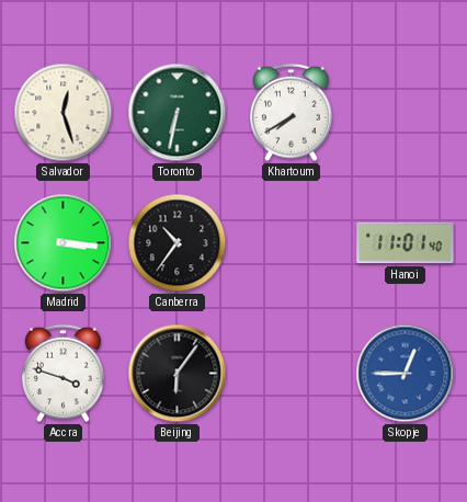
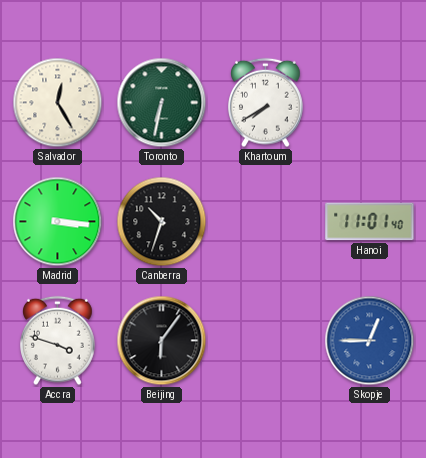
Salvador: 12:27 -> 12:25
Canberra: 10:36 -> 10:33
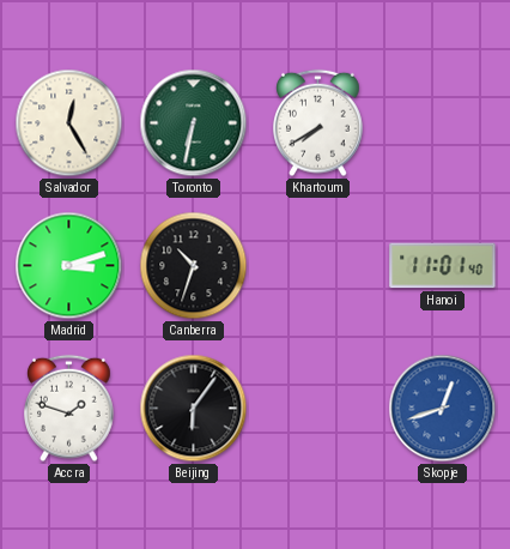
Madrid: 3:16 -> 3:12
Accra: 3:48 -> 1:48
Skopje: 12:45 -> 12:42
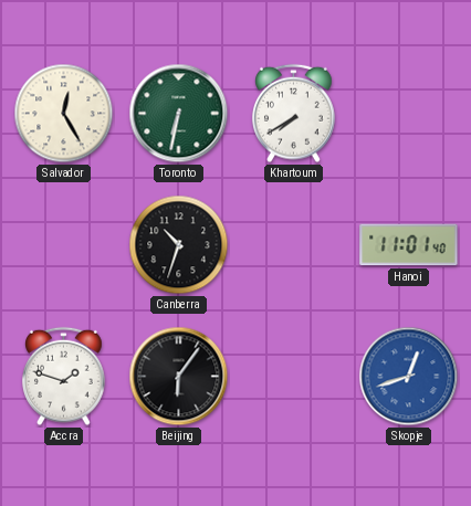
Madrid: 3:12 -> none
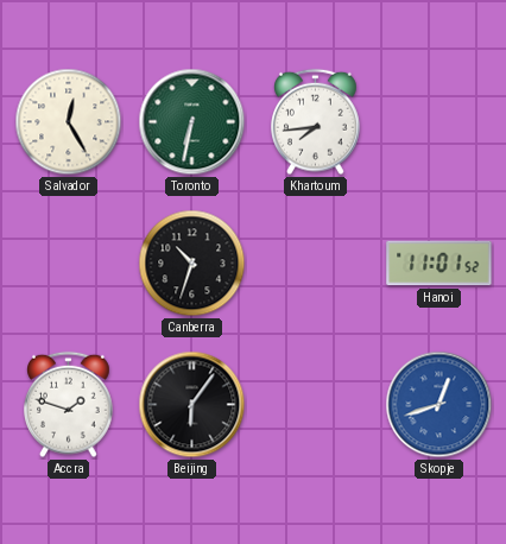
Khartoum: 7:40 -> 7:44
Hanoi: 11:01:40 -> 11:01:52
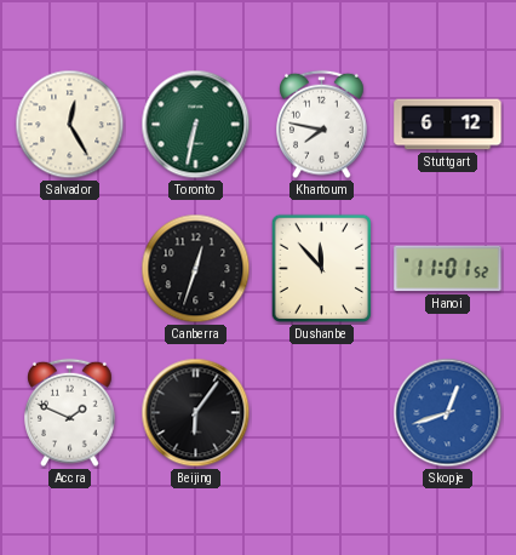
Khartoum: 7:44 -> 7:47
Stuttgart: none -> 6:12
Canberra: 10:33 -> 12:33
Dushanbe: none -> 11:53
Accra: 1:48 -> 1:49
